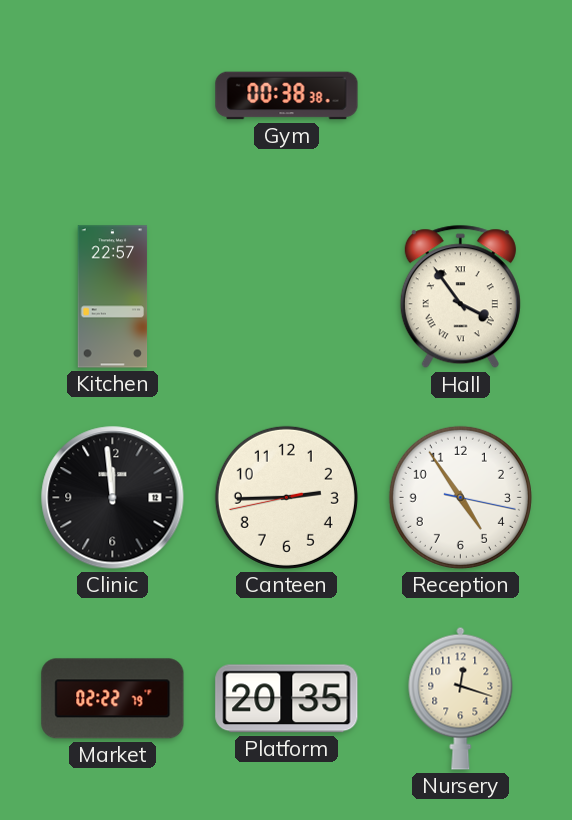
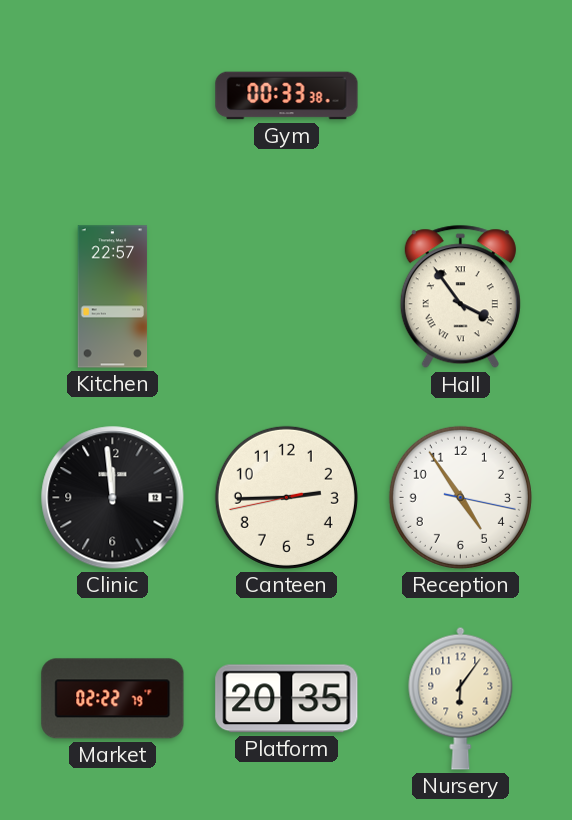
Gym: 00:38 -> 00:33
Nursery: 12:18 -> 6:06
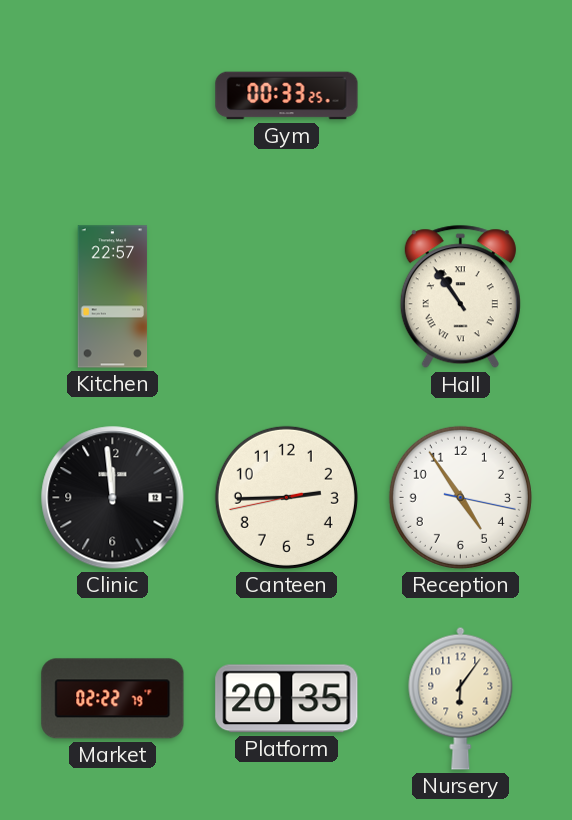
Gym: 00:33:38 -> 00:33:25
Hall: 3:54 -> 10:54
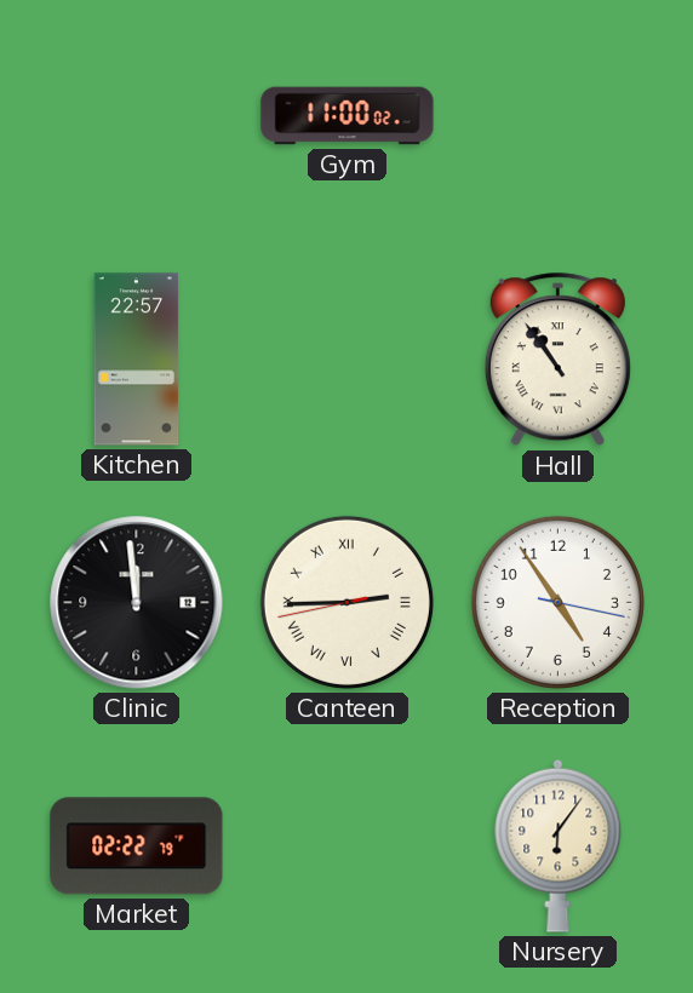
Gym: 00:33 -> 11:00
Canteen numerals: Arabic -> Roman
Platform: 20:35 -> none
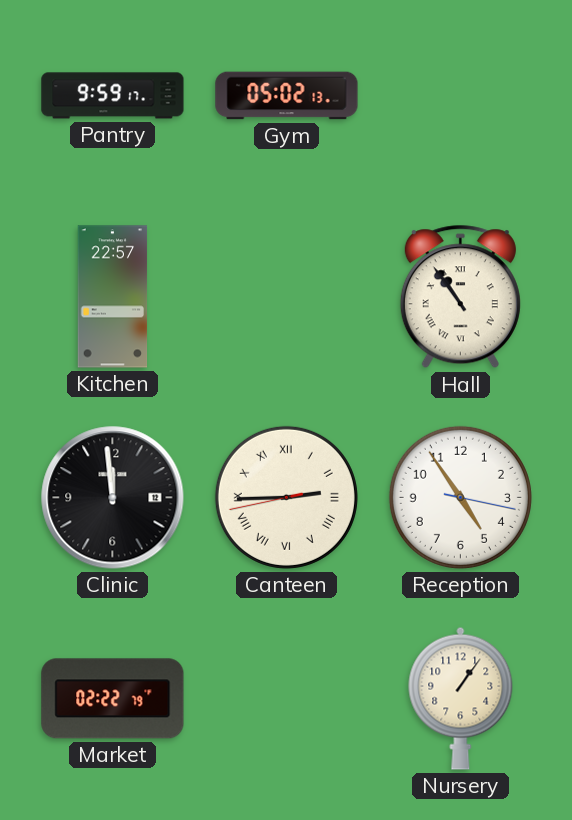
Pantry: none -> 9:59
Gym: 11:00 -> 05:02
Nursery: 6:06 -> 1:06
